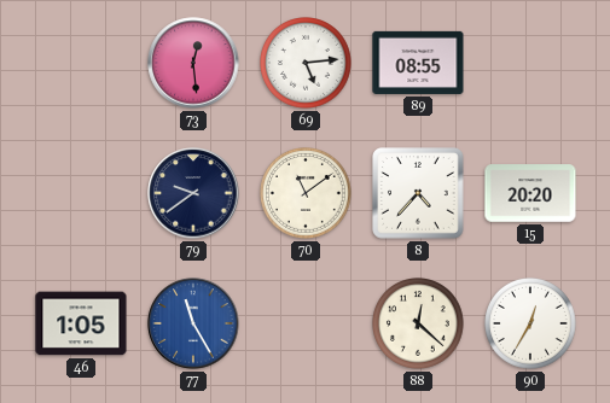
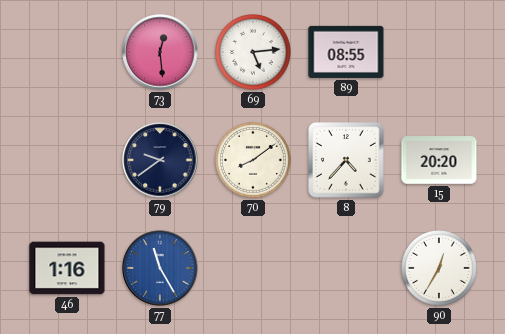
70: 11:09 -> 8:09
46: 1:05 -> 1:16
88: 12:22 -> none
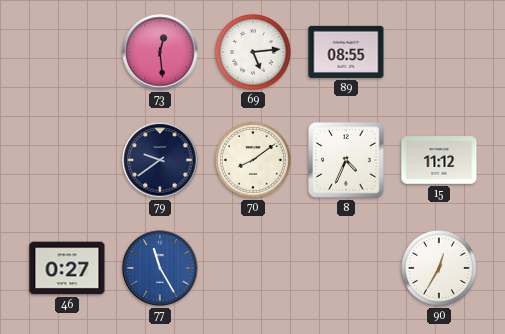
8: 4:37 -> 4:34
15: 20:20 -> 11:12
46: 1:16 -> 0:27
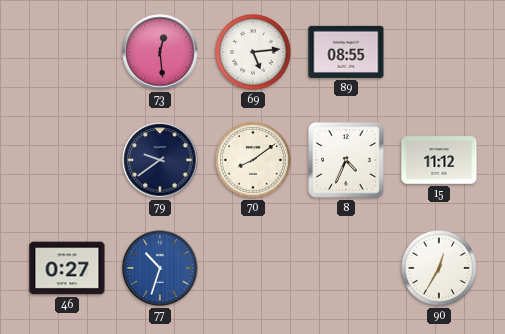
77: 11:25 -> 10:33
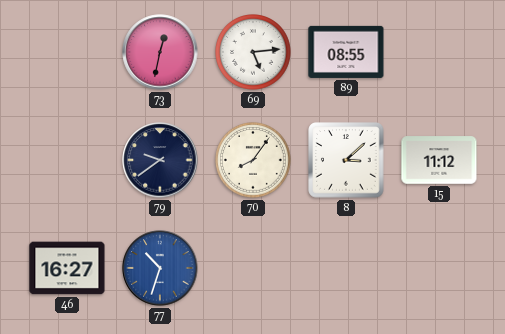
73: 12:29 -> 12:32
70: 8:09 -> 8:06
8: 4:34 -> 3:08
46: 0:27 -> 16:27
90: 12:35 -> none
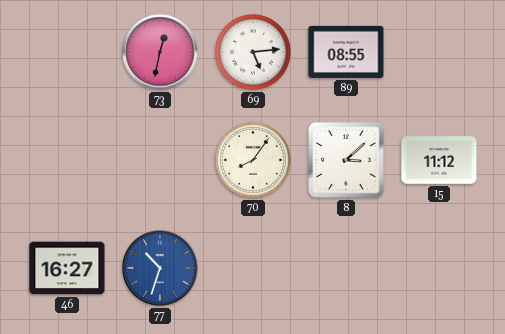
79: 9:39 -> none
